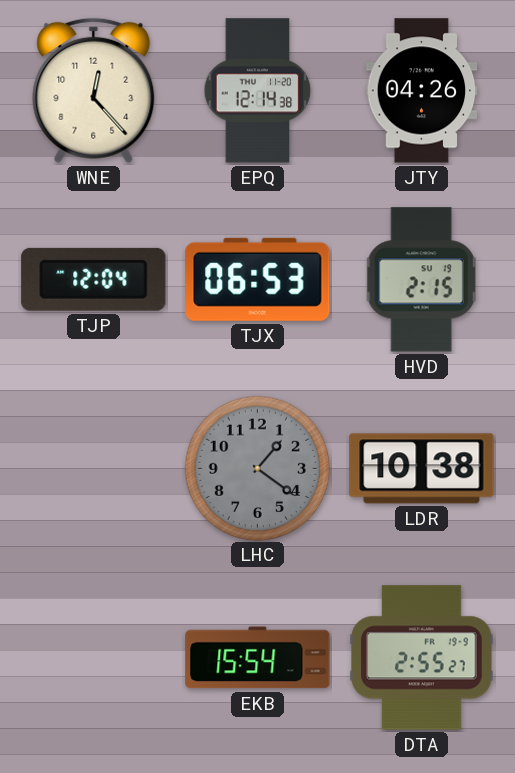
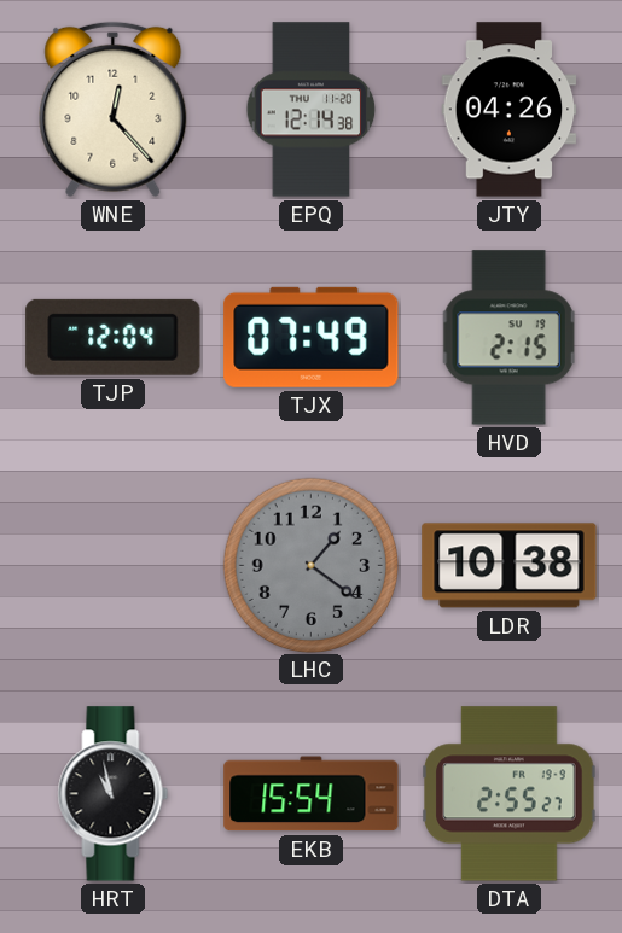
TJX: 06:53 -> 07:49
HRT: none -> 10:58
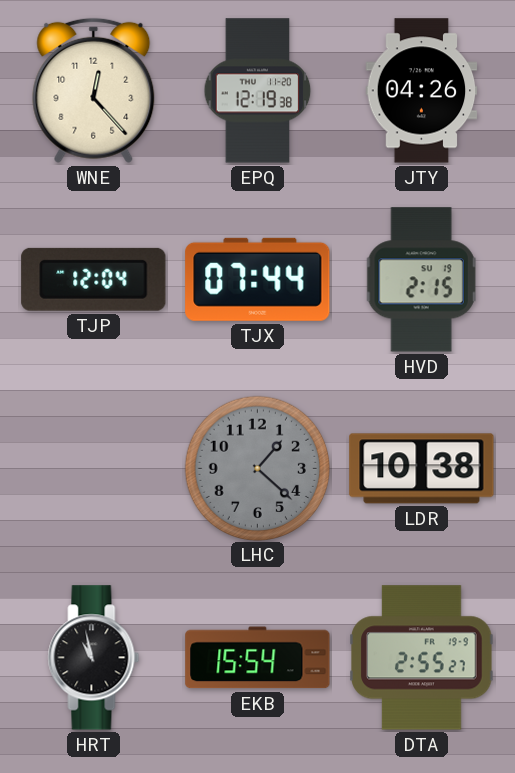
EPQ: 12:14 -> 12:19
TJX: 07:49 -> 07:44
LHC: 1:21 -> 1:22
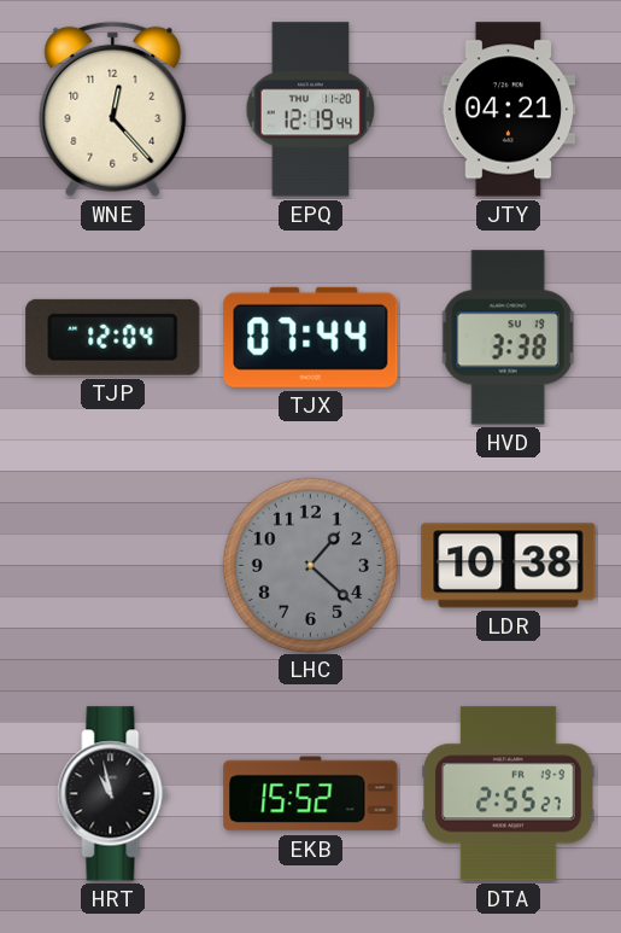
EPQ: 12:19:38 -> 12:19:44
JTY: 04:26 -> 04:21
HVD: 2:15 -> 3:38
EKB: 15:54 -> 15:52
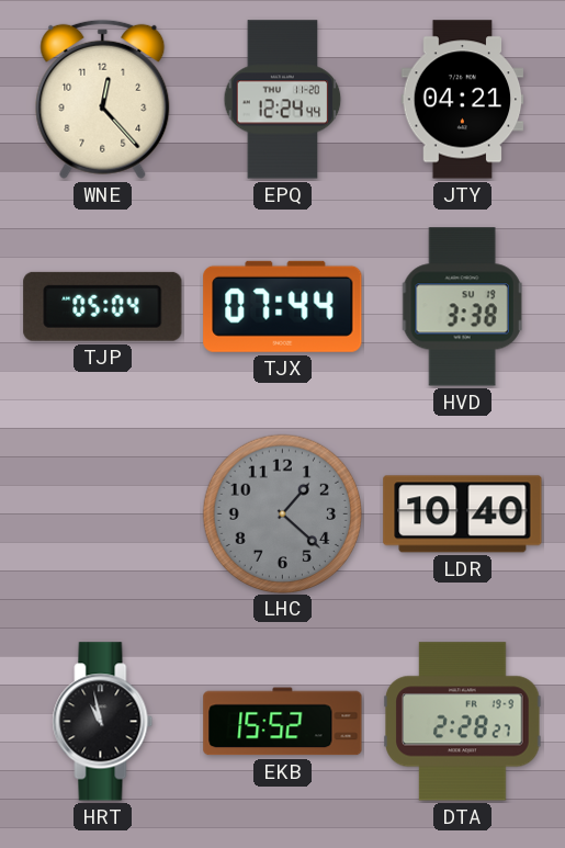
EPQ: 12:19 -> 12:24
TJP: 12:04 -> 05:04
LDR: 10:38 -> 10:40
DTA: 2:55 -> 2:28
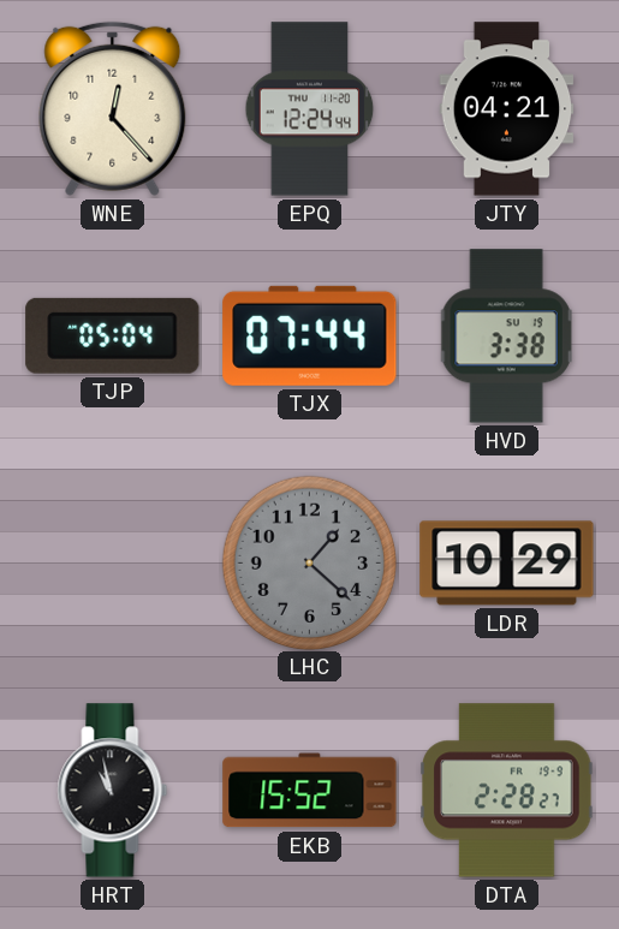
LDR: 10:40 -> 10:29
